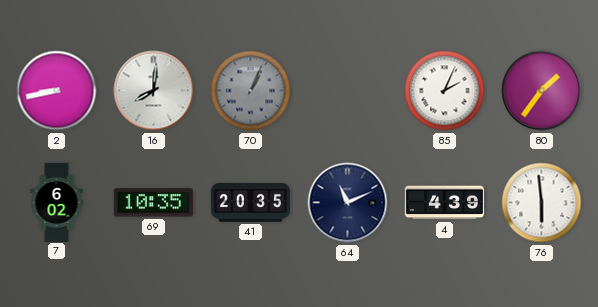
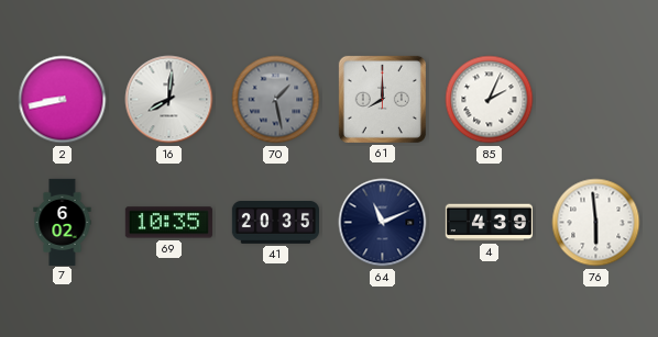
70: 1:04 -> 1:28
61: none -> 8:00
80: 1:36 -> none
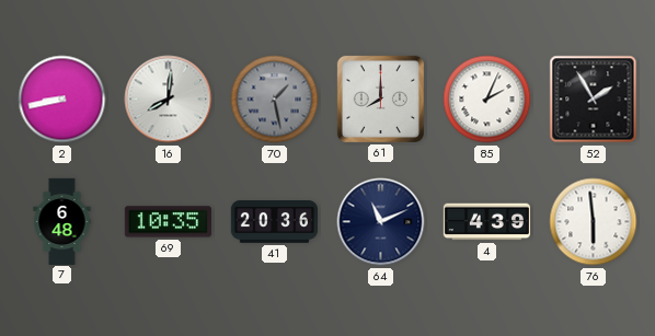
52: none -> 1:55
7: 6:02 -> 6:48
41: 20:35 -> 20:36
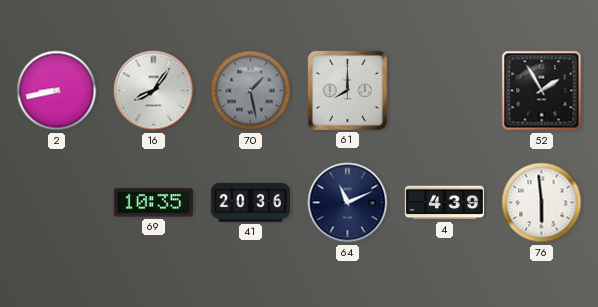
16: 8:01 -> 8:06
85: 2:04 -> none
7: 6:48 -> none
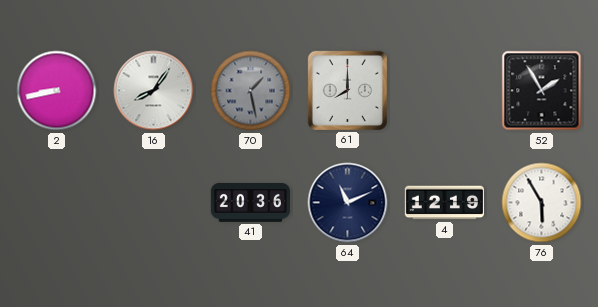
69: 10:35 -> none
4: 4:39 -> 12:19
76: 5:59 -> 5:55
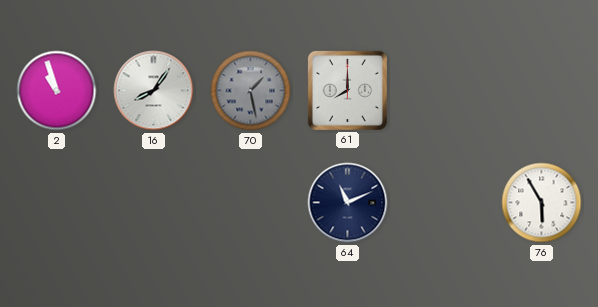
2: 8:43 -> 10:57
52: 1:55 -> none
41: 20:36 -> none
4: 12:19 -> none
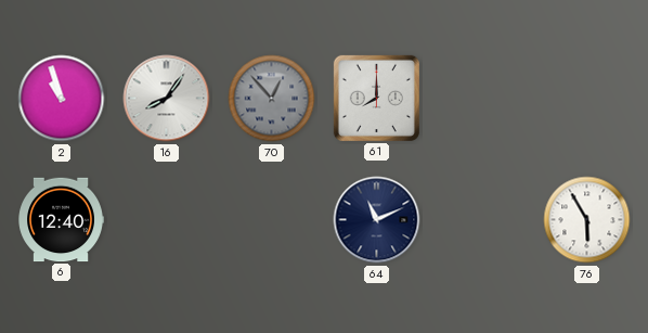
70: 1:28 -> 12:53
6: none -> 12:40
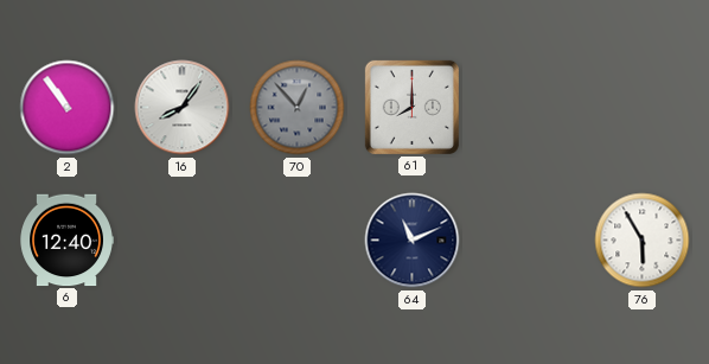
2: 10:57 -> 10:54
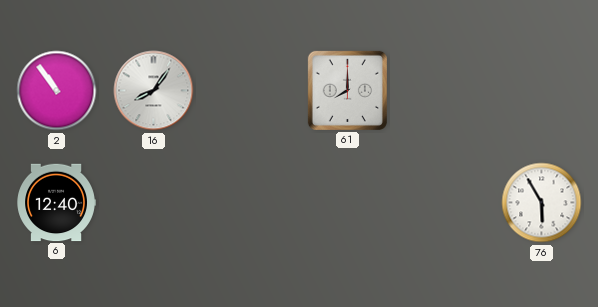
70: 12:53 -> none
64: 11:11 -> none
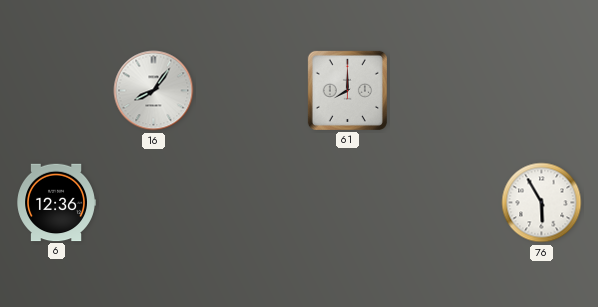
2: 10:54 -> none
6: 12:40 -> 12:36
